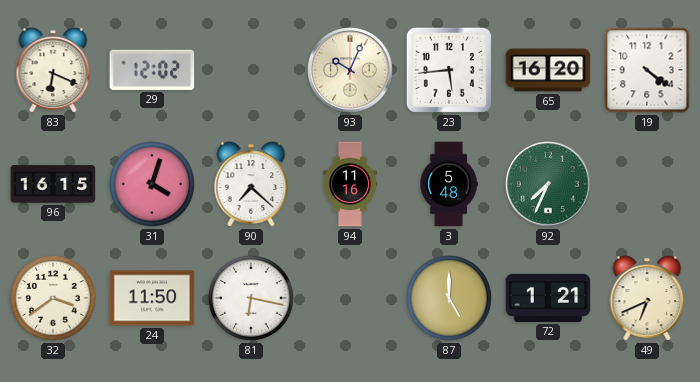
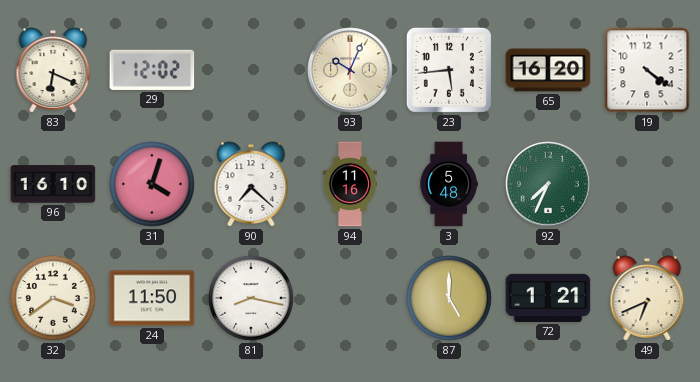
96: 16:15 -> 16:10
81: 6:17 -> 8:17
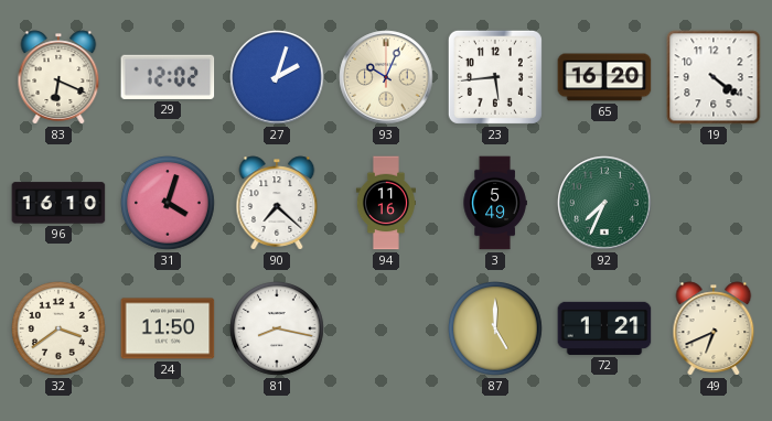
27: none -> 2:03
3: 5:48 -> 5:49
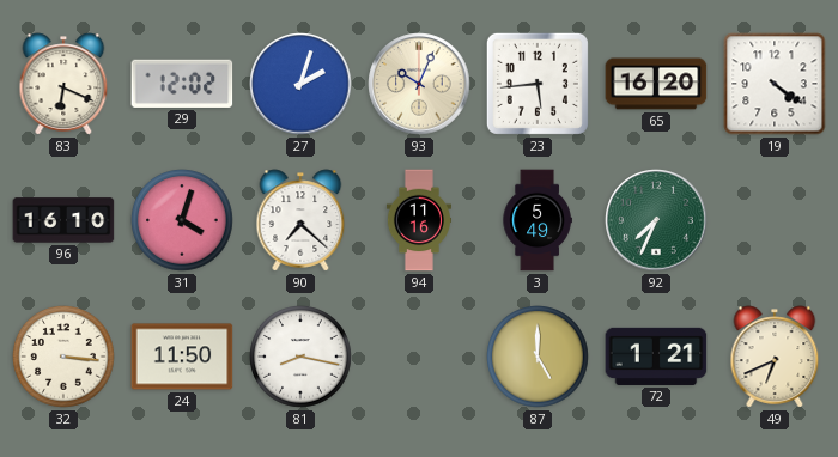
32: 3:39 -> 3:16
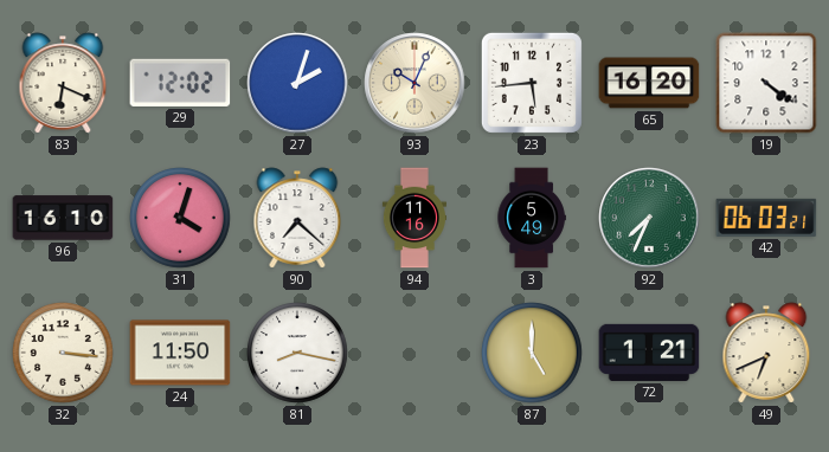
42: none -> 06:03
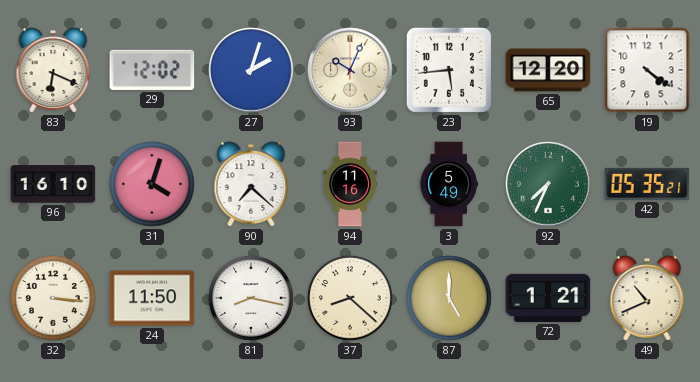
65: 16:20 -> 12:20
42: 06:03 -> 05:35
37: none -> 8:22
49: 6:41 -> 10:41
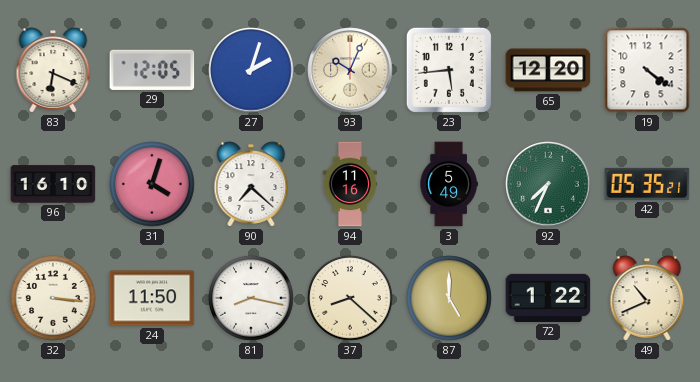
29: 12:02 -> 12:05
72: 1:21 -> 1:22
